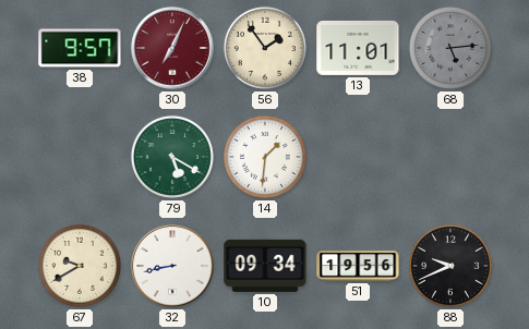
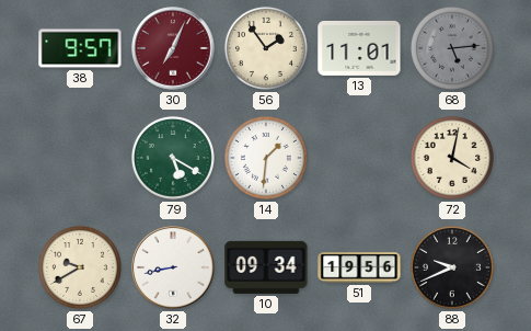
72: none -> 4:02
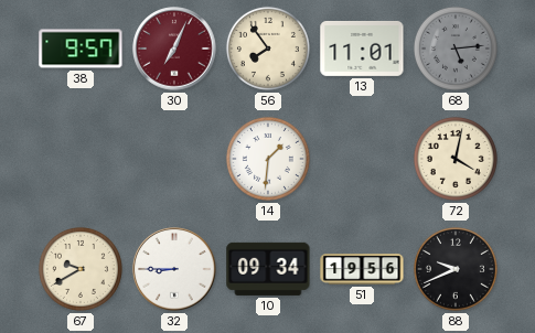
56: 1:54 -> 7:54
79: 5:20 -> none
32: 8:43 -> 8:45
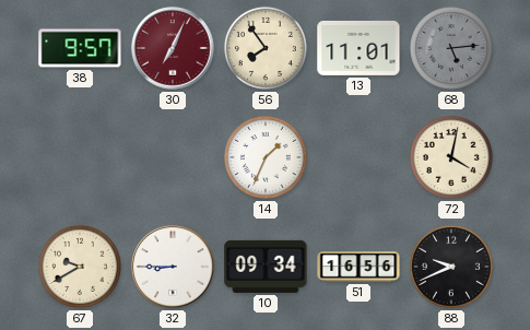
14: 1:31 -> 1:34
51: 19:56 -> 16:56
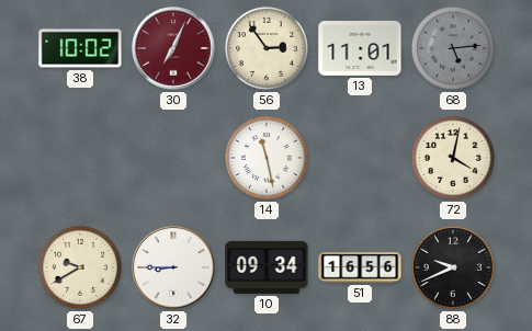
38: 9:57 -> 10:02
56: 7:54 -> 2:54
14: 1:34 -> 11:28
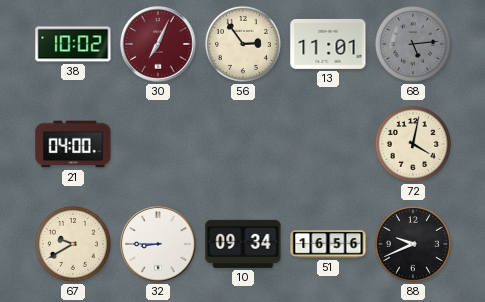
21: none -> 04:00
14: 11:28 -> none
